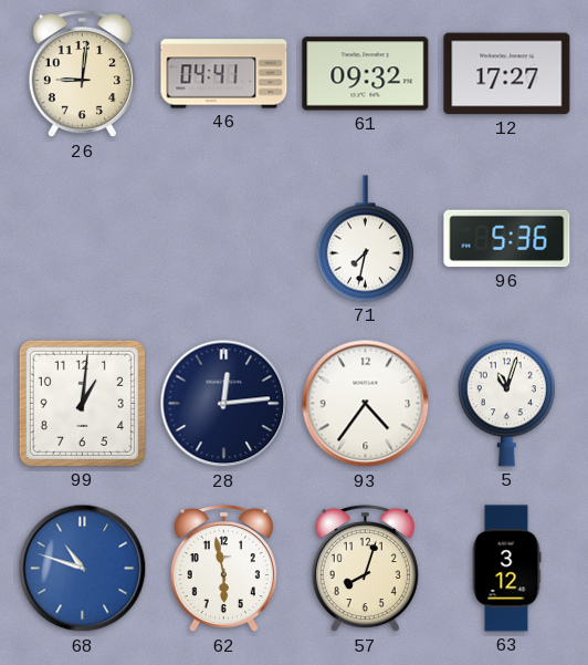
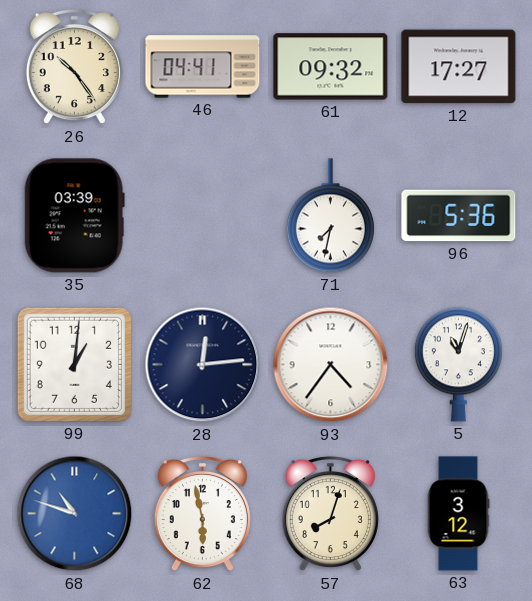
26: 9:01 -> 10:24
35: none -> 03:39
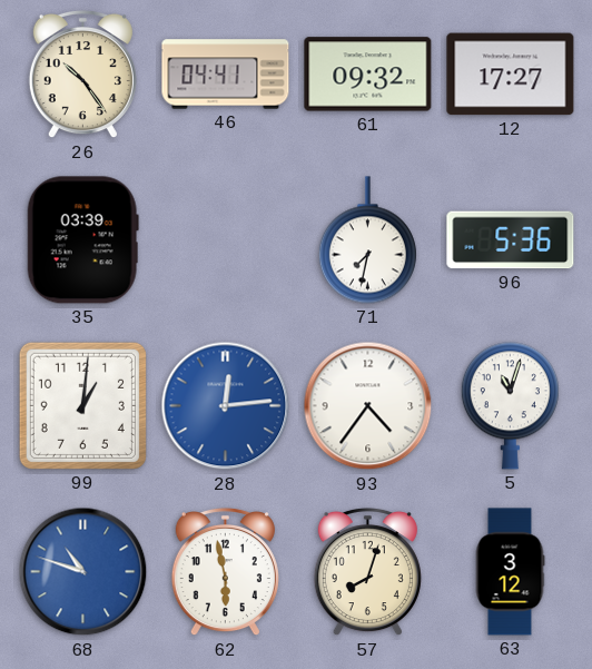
28 dial: navy -> blue
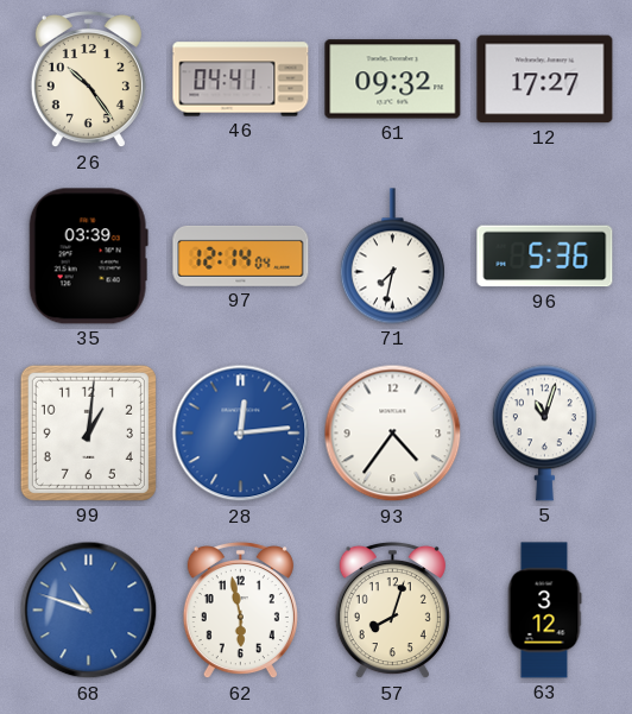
97: none -> 12:14
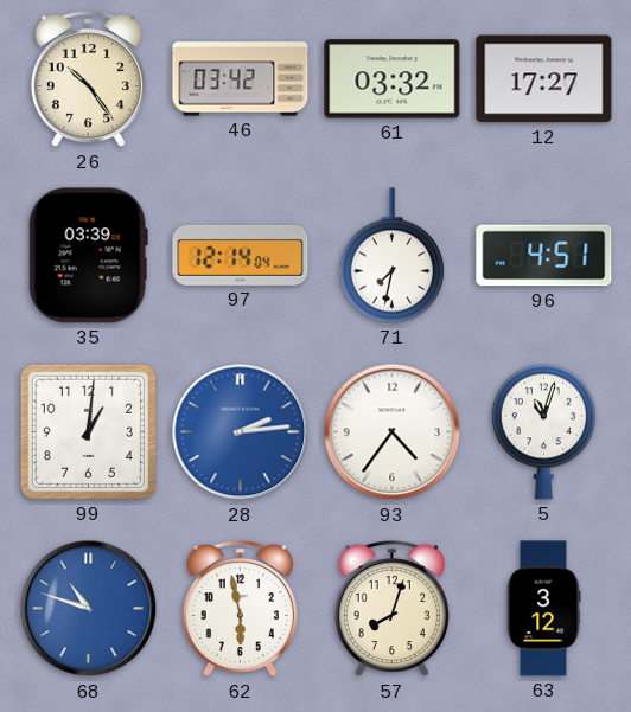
46: 04:41 -> 03:42
61: 09:32 -> 03:32
96: 5:36 -> 4:51
28: 12:14 -> 2:14
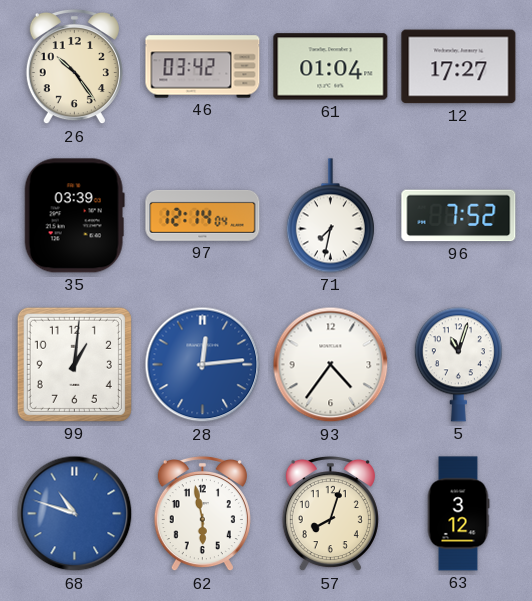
61: 03:32 -> 01:04
96: 4:51 -> 7:52
28: 2:14 -> 12:14
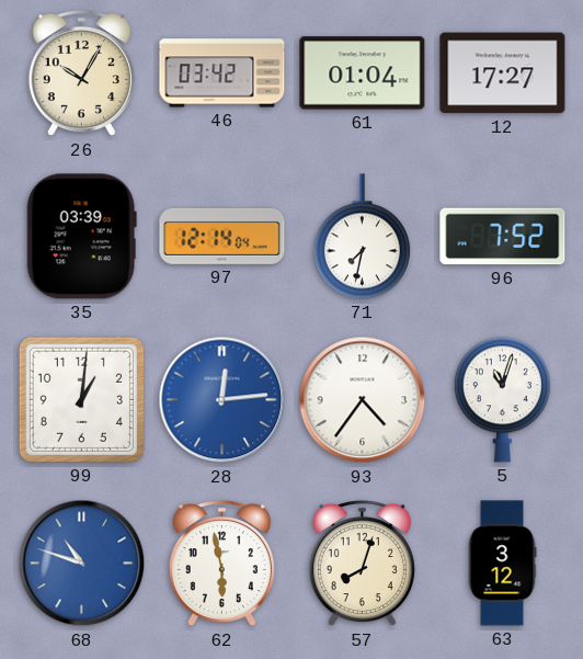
26: 10:24 -> 10:05
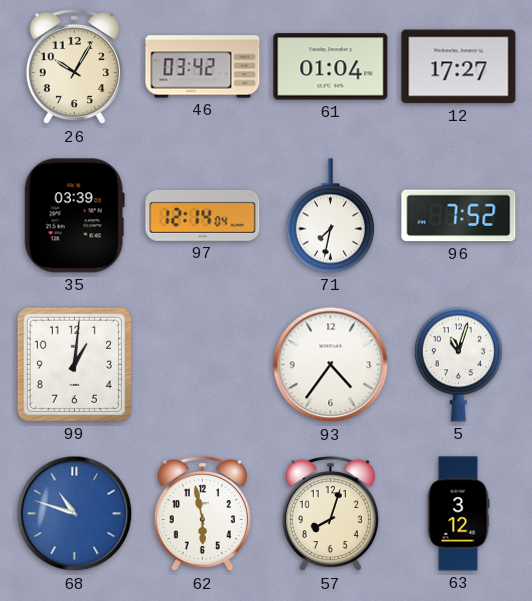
28: 12:14 -> none
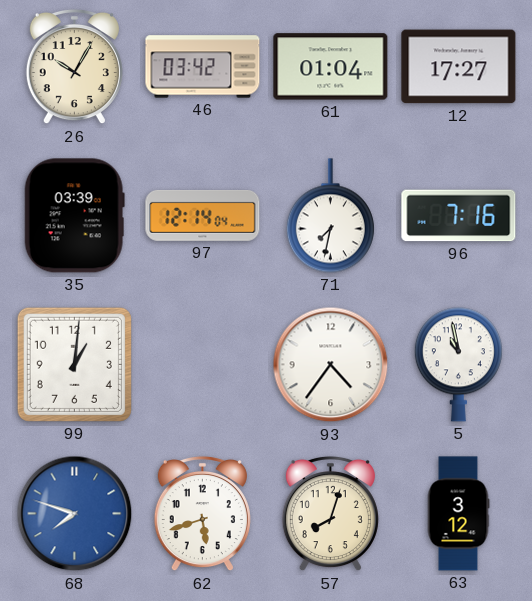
96: 7:52 -> 7:16
5: 11:03 -> 10:58
68: 10:48 -> 7:48
62: 5:58 -> 5:42
